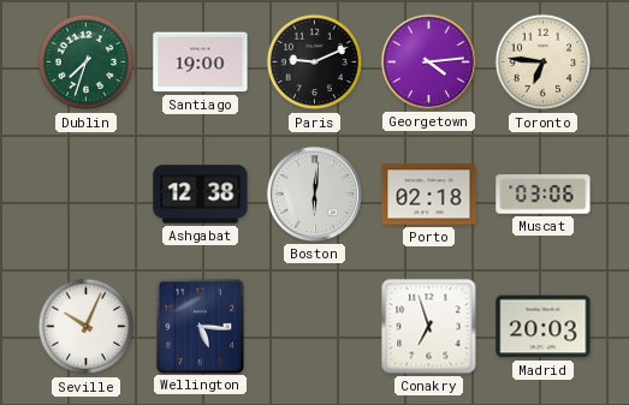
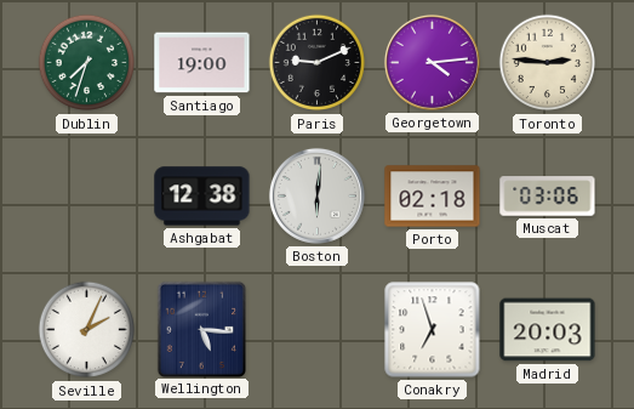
Toronto: 6:46 -> 2:46
Seville: 10:04 -> 2:04
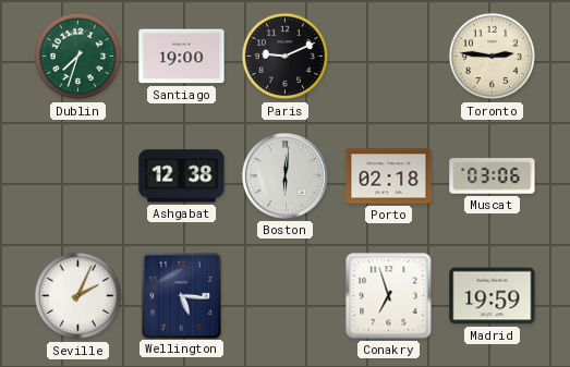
Georgetown: 4:14 -> none
Madrid: 20:03 -> 19:59
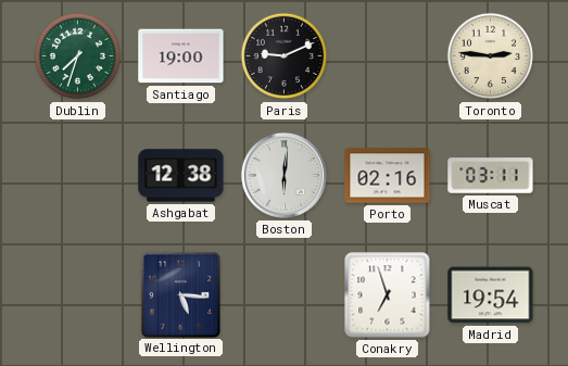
Porto: 02:18 -> 02:16
Muscat: 03:06 -> 03:11
Seville: 2:04 -> none
Madrid: 19:59 -> 19:54
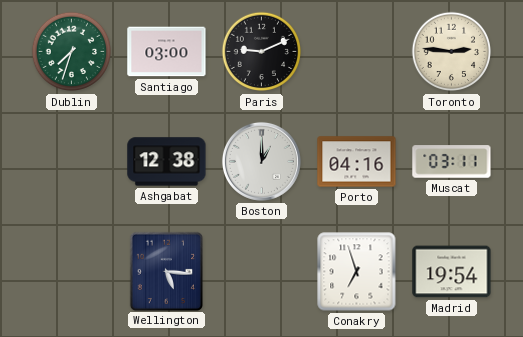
Santiago: 19:00 -> 03:00
Boston: 6:01 -> 1:00
Porto: 02:16 -> 04:16
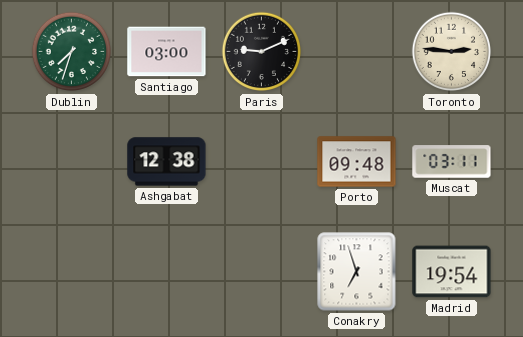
Boston: 1:00 -> none
Porto: 04:16 -> 09:48
Wellington: 5:16 -> none
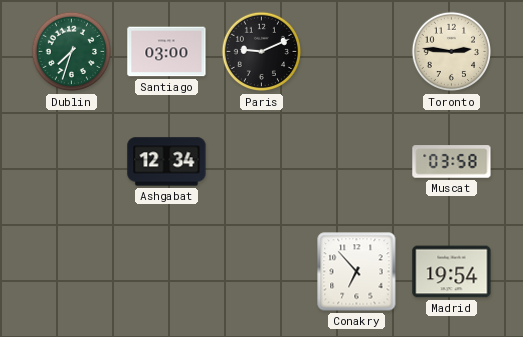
Ashgabat: 12:38 -> 12:34
Porto: 09:48 -> none
Muscat: 03:11 -> 03:58
Conakry: 6:57 -> 6:53
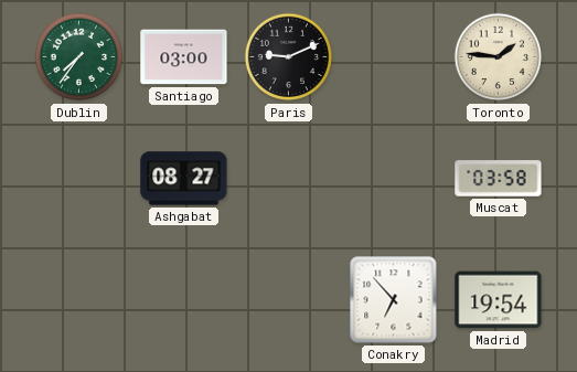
Dublin: 7:33 -> 7:36
Toronto: 2:46 -> 1:46
Ashgabat: 12:34 -> 08:27
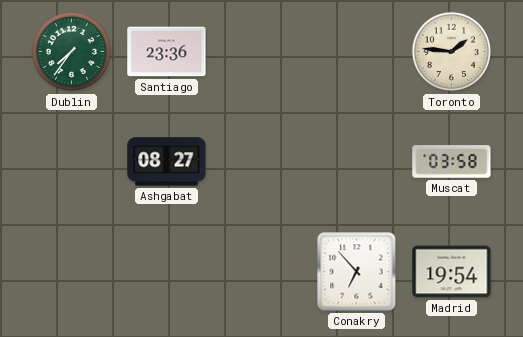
Santiago: 03:00 -> 23:36
Paris: 9:11 -> none
